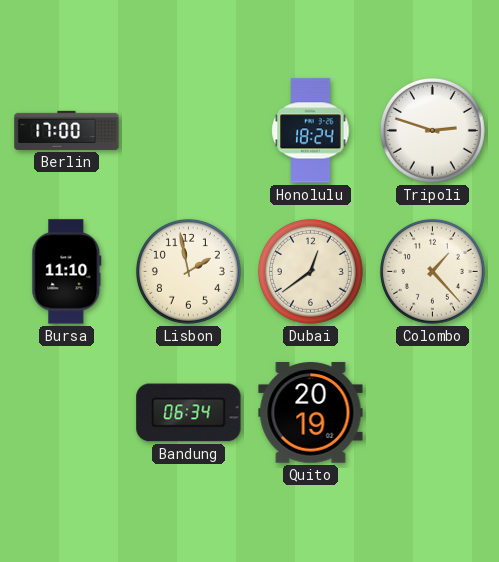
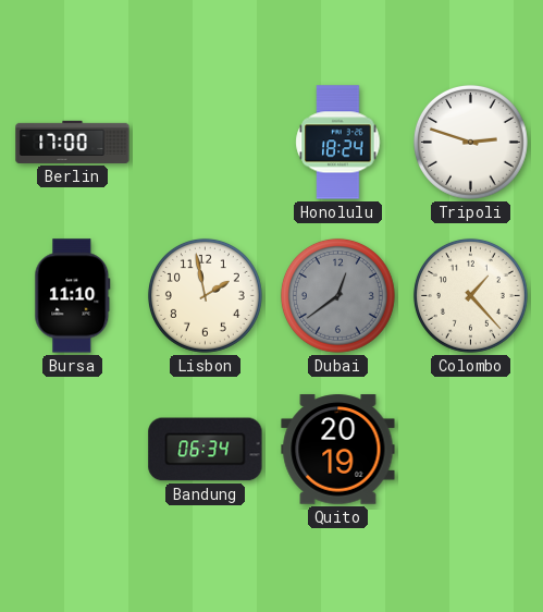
Dubai dial: cream -> grey
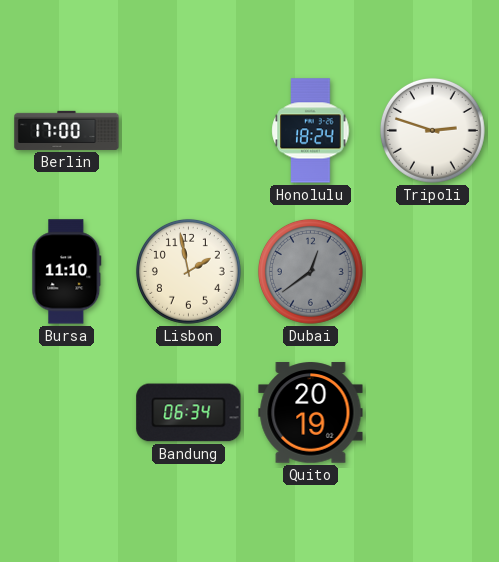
Colombo: 1:23 -> none
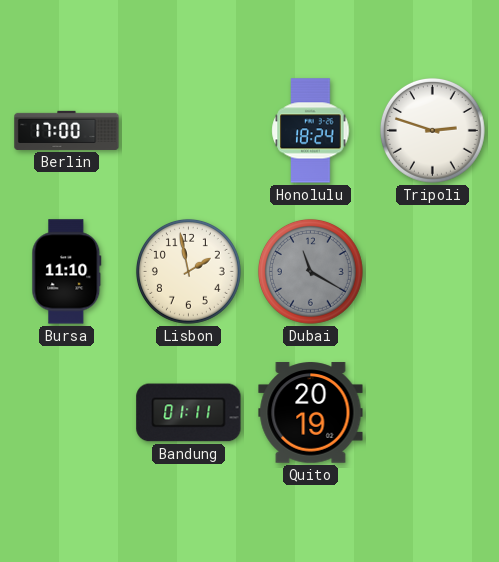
Dubai: 12:39 -> 11:20
Bandung: 06:34 -> 01:11
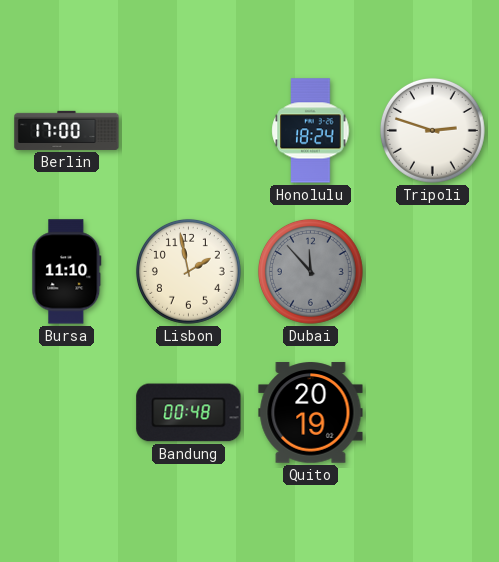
Dubai: 11:20 -> 11:53
Bandung: 01:11 -> 00:48
